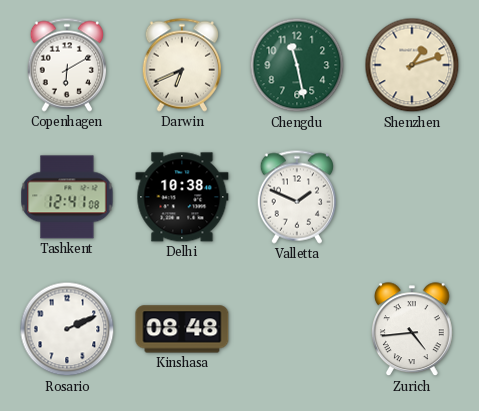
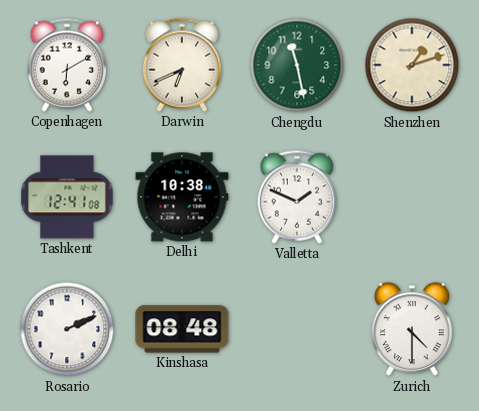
Zurich: 4:44 -> 4:30
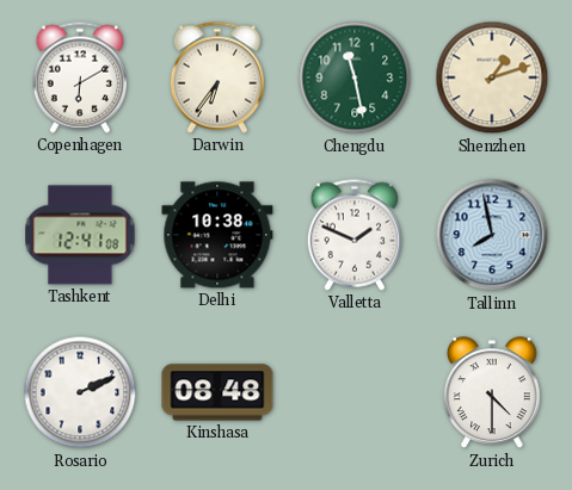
Darwin: 6:41 -> 6:36
Tallinn: none -> 7:58
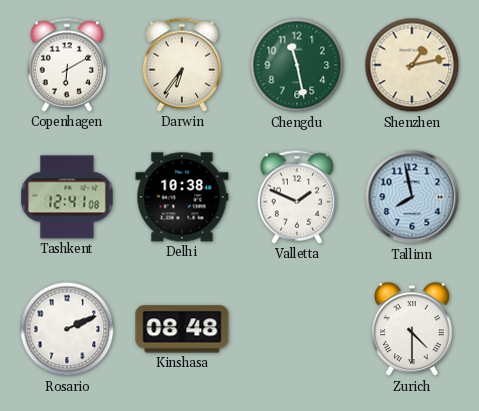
Shenzhen: 1:12 -> 1:13
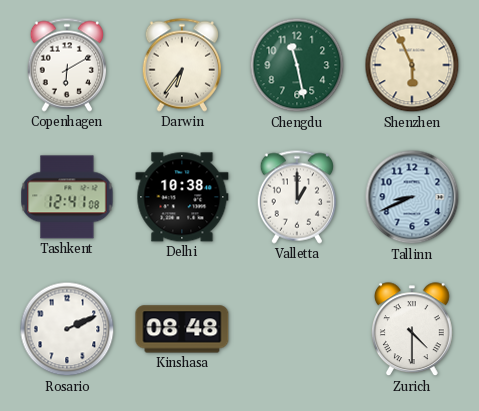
Shenzhen: 1:13 -> 5:56
Valletta: 1:49 -> 1:00
Tallinn: 7:58 -> 8:41
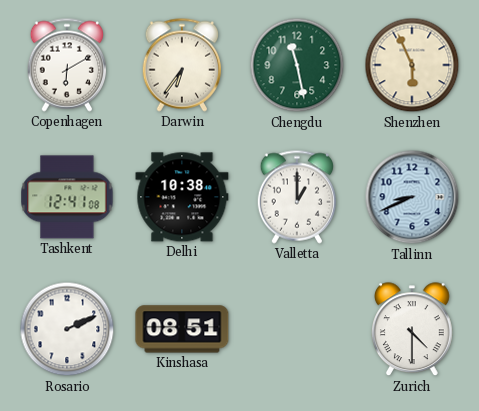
Kinshasa: 08:48 -> 08:51
